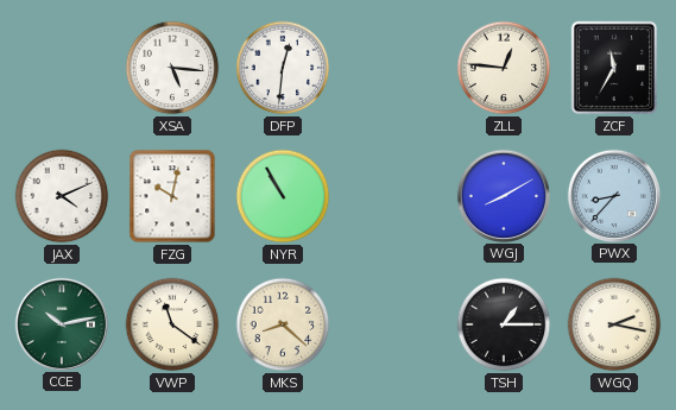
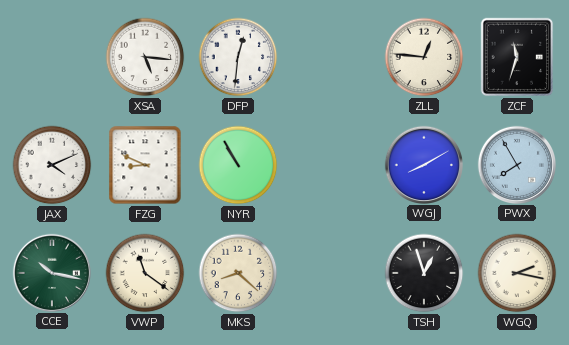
ZCF: 11:35 -> 11:33
FZG: 10:02 -> 8:49
PWX: 8:37 -> 7:55
CCE: 10:13 -> 10:17
TSH: 1:15 -> 12:57
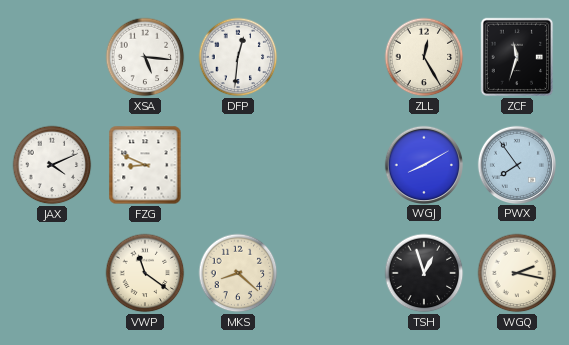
ZLL: 12:46 -> 12:25
NYR: 10:55 -> none
PWX: 7:55 -> 7:54
CCE: 10:17 -> none
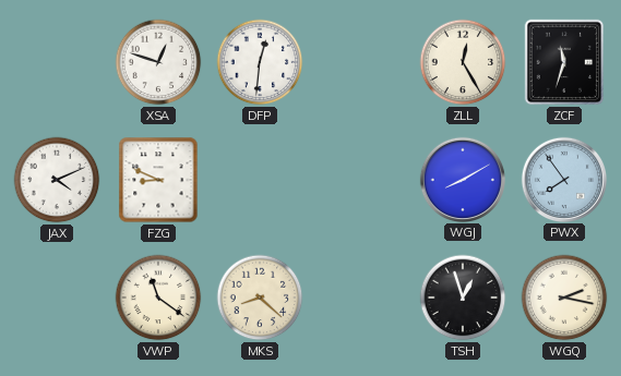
XSA: 5:16 -> 12:48
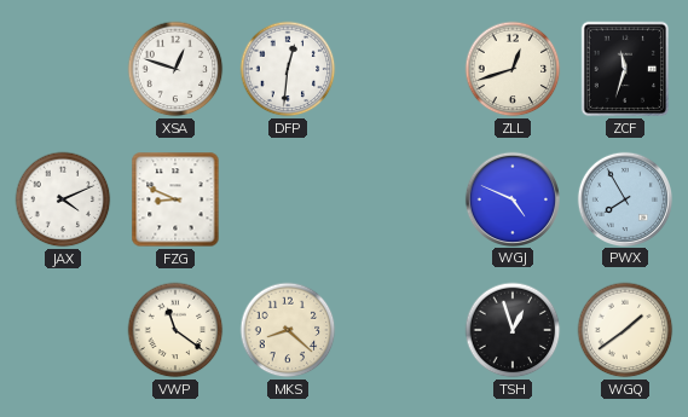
ZLL: 12:25 -> 12:42
WGJ: 8:10 -> 4:49
PWX: 7:54 -> 7:55
WGQ: 2:17 -> 1:39
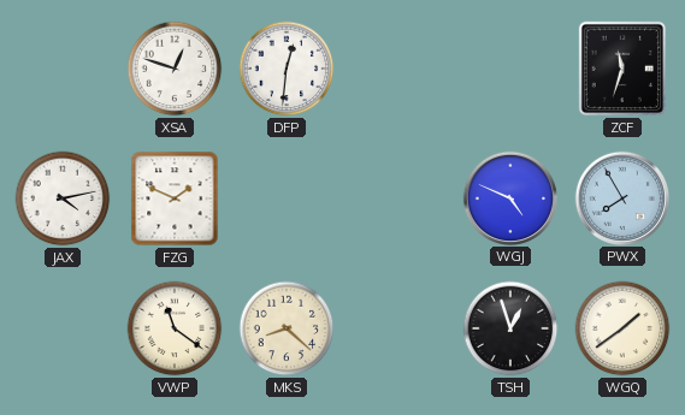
ZLL: 12:42 -> none
JAX: 4:11 -> 4:13
FZG: 8:49 -> 1:49
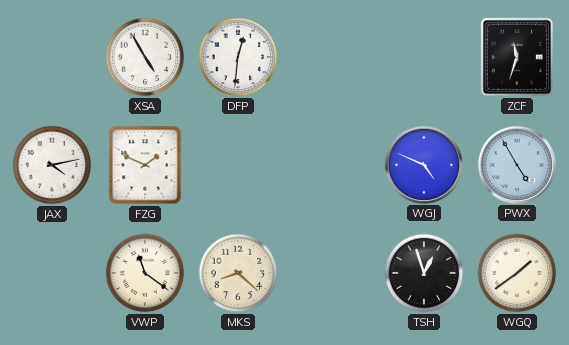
XSA: 12:48 -> 4:55
PWX: 7:55 -> 4:55
